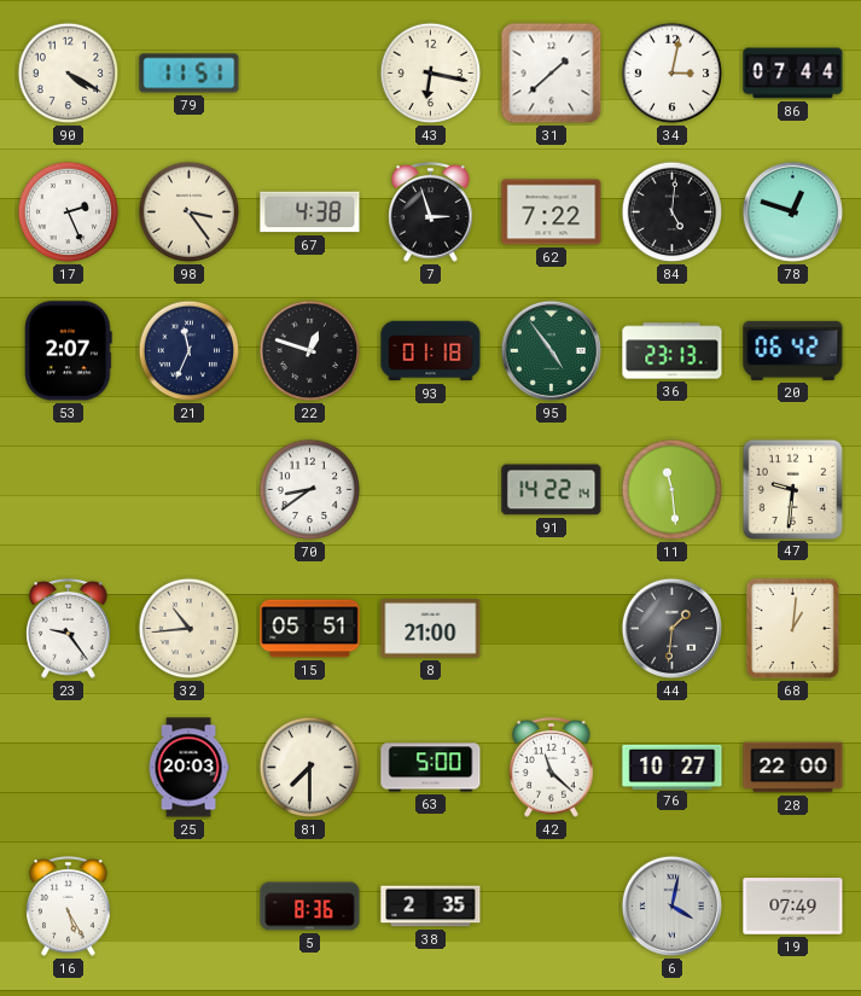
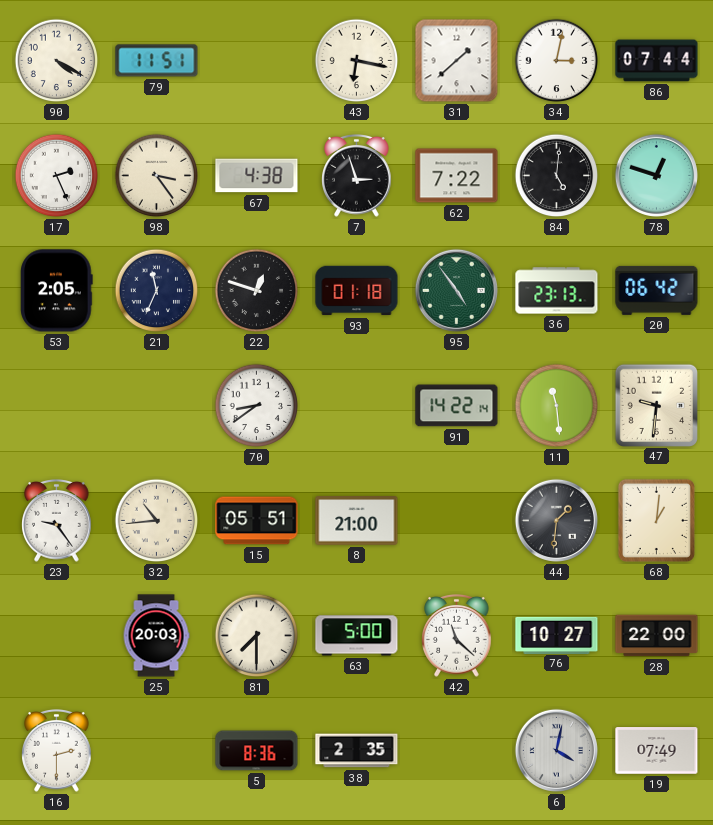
53: 2:07 -> 2:05
16: 5:25 -> 2:30
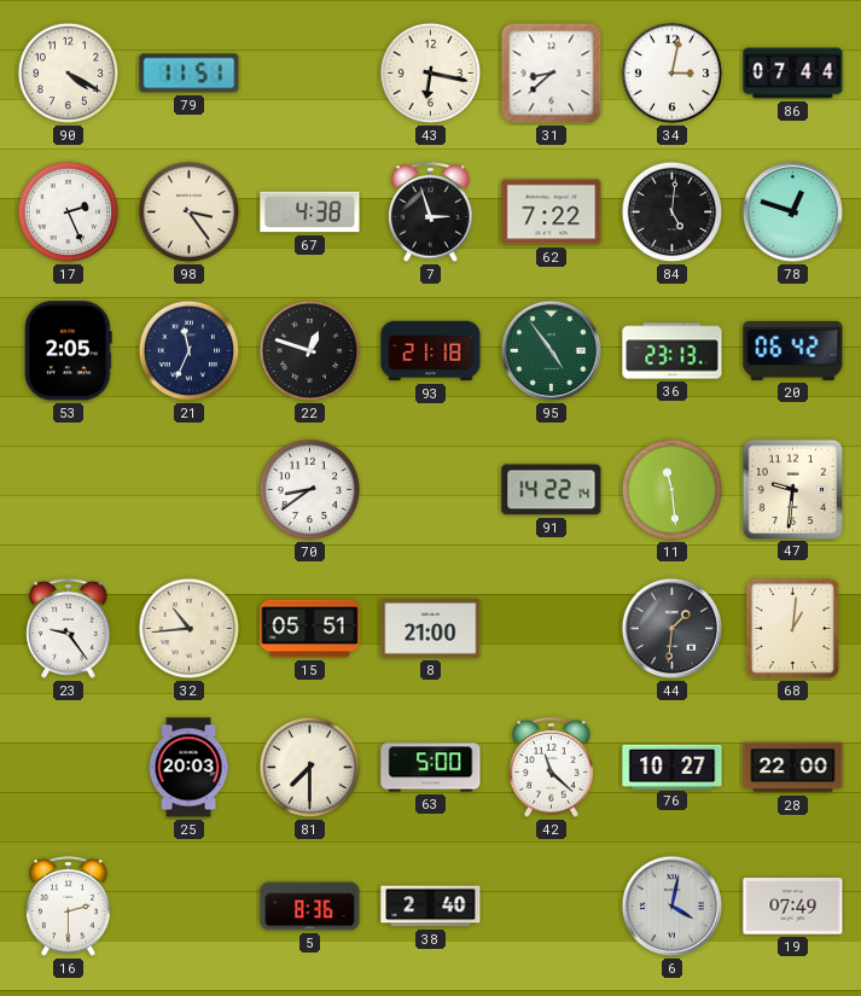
31: 1:38 -> 8:38
93: 01:18 -> 21:18
38: 2:35 -> 2:40
